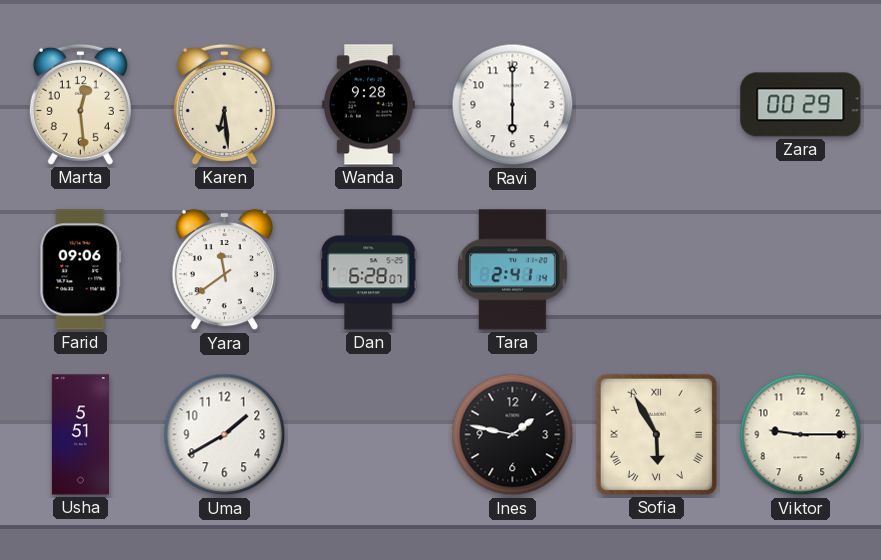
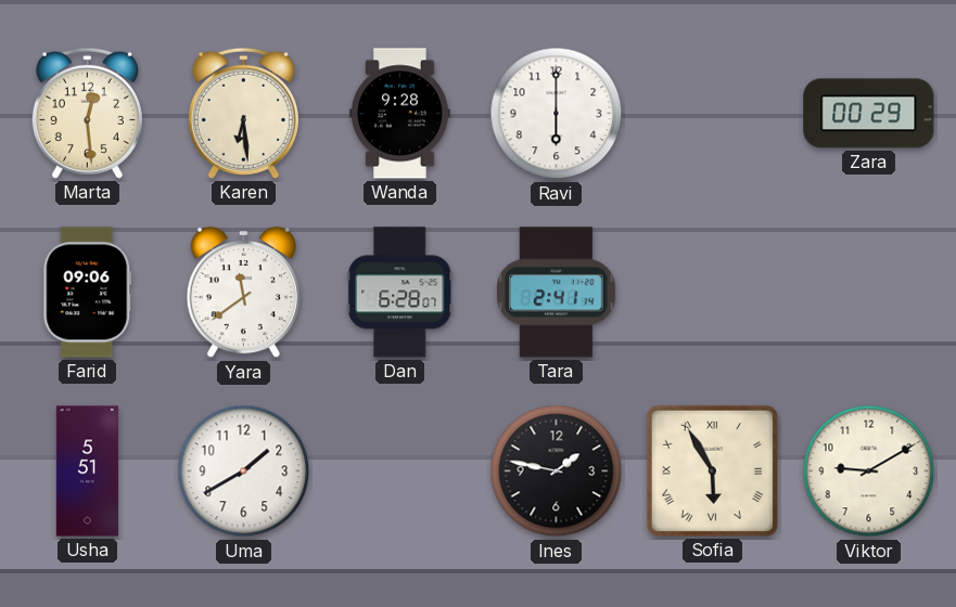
Viktor: 9:15 -> 9:10
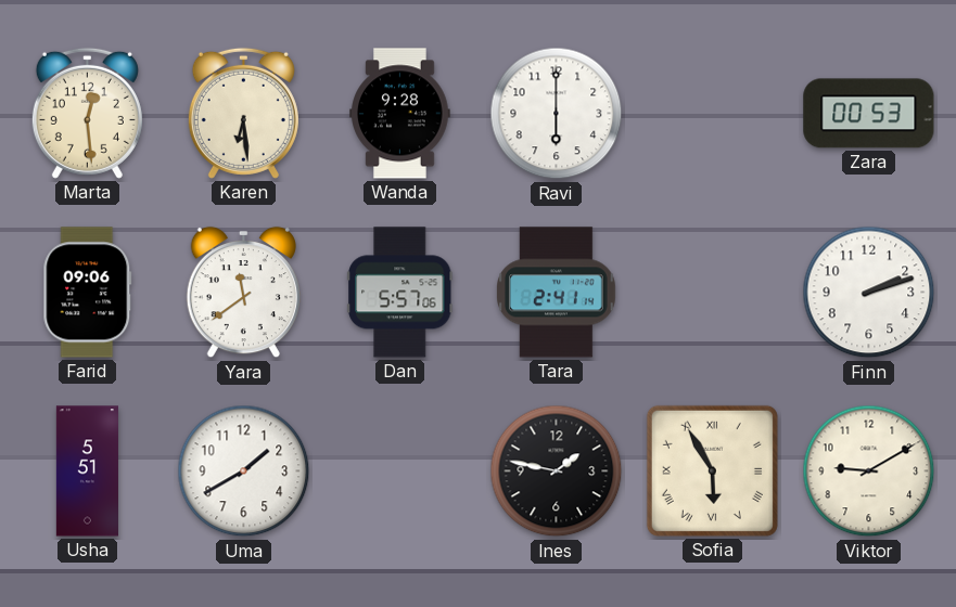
Zara: 00:29 -> 00:53
Dan: 6:28 -> 5:57
Finn: none -> 2:12
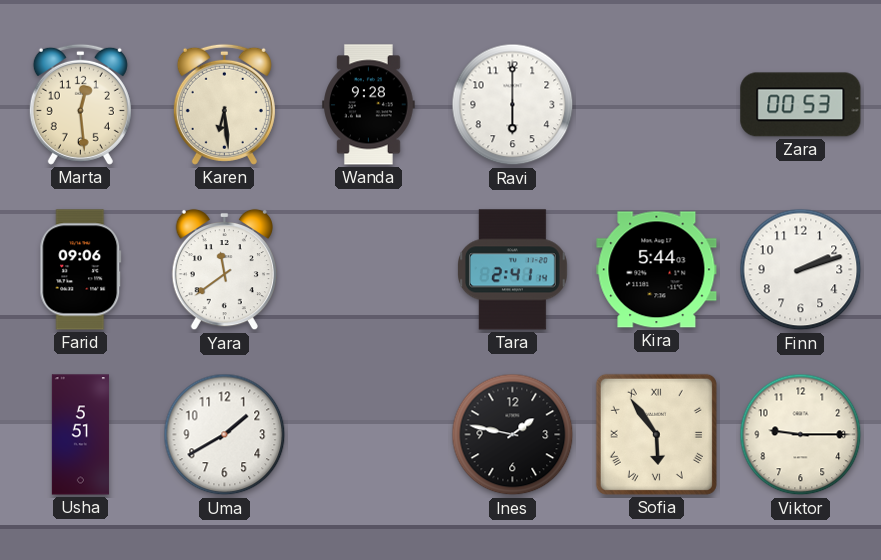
Dan: 5:57 -> none
Kira: none -> 5:44
Sofia: 5:55 -> 5:54
Viktor: 9:10 -> 9:15
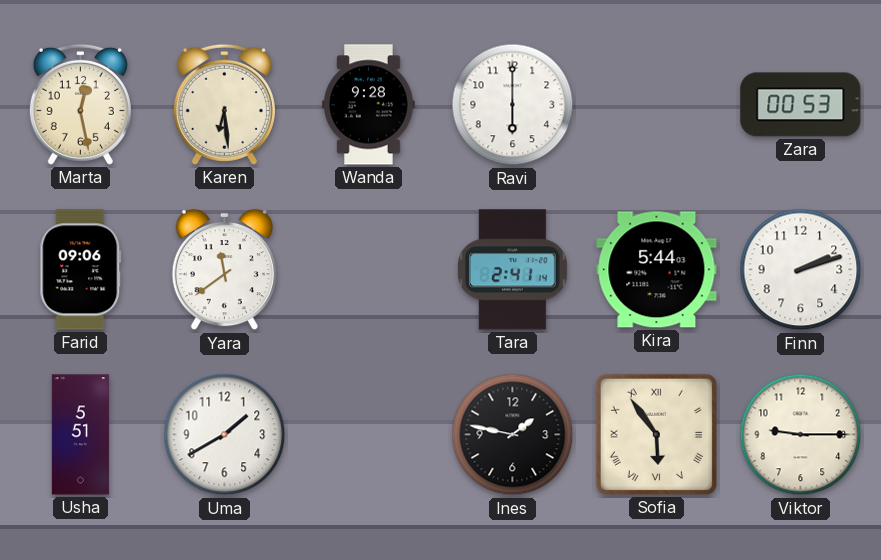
Marta: 12:29 -> 12:28
